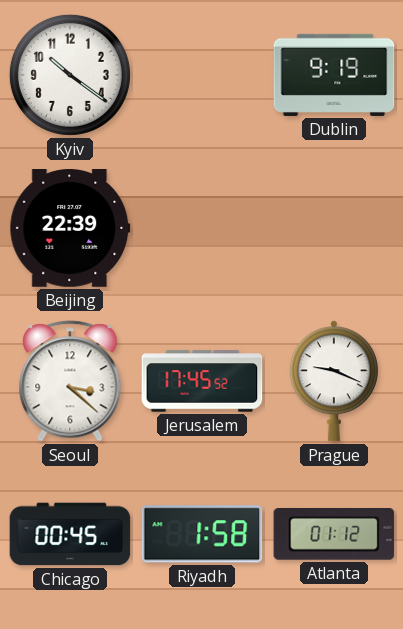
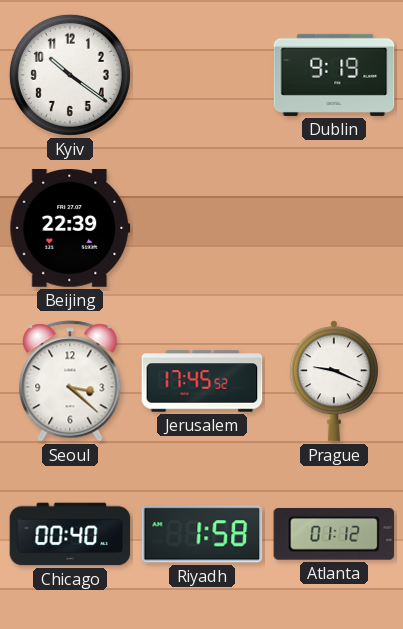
Chicago: 00:45 -> 00:40
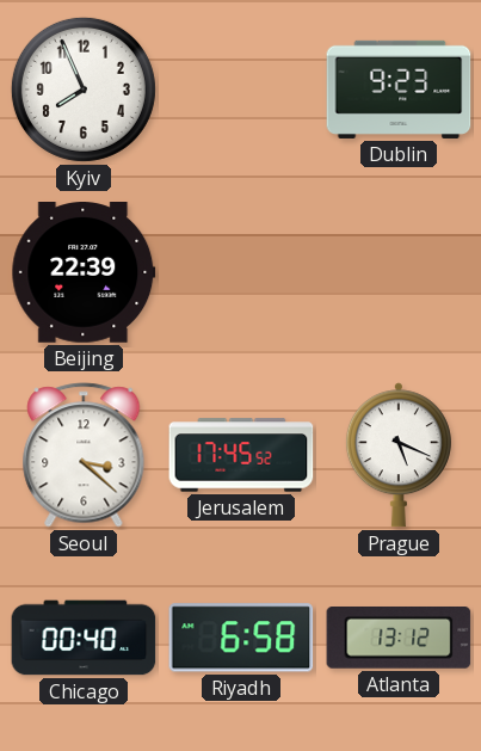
Kyiv: 10:21 -> 7:56
Dublin: 9:19 -> 9:23
Prague: 9:19 -> 5:19
Riyadh: 1:58 -> 6:58
Atlanta: 01:12 -> 13:12
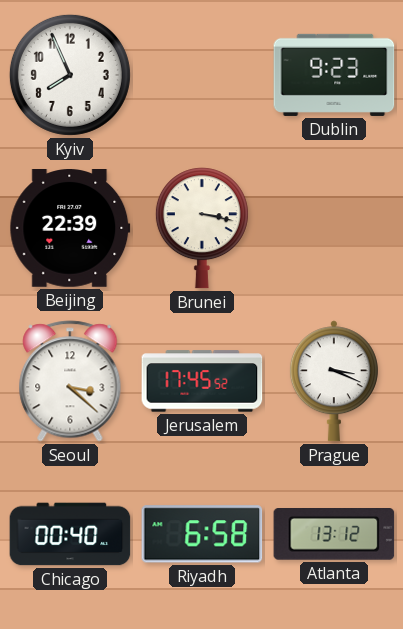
Brunei: none -> 3:17
Prague: 5:19 -> 3:19
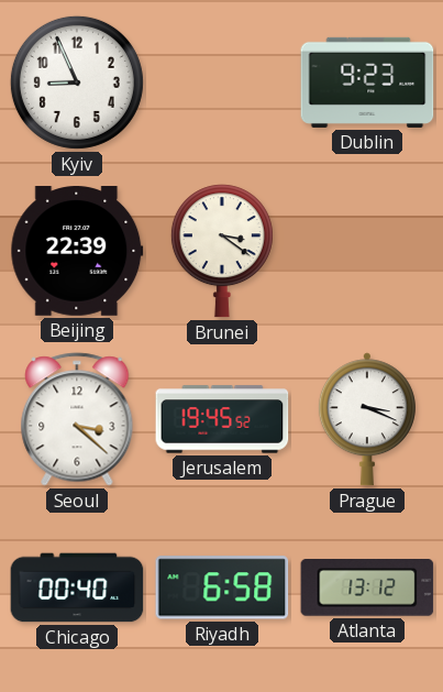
Kyiv: 7:56 -> 8:56
Brunei: 3:17 -> 3:21
Jerusalem: 17:45 -> 19:45
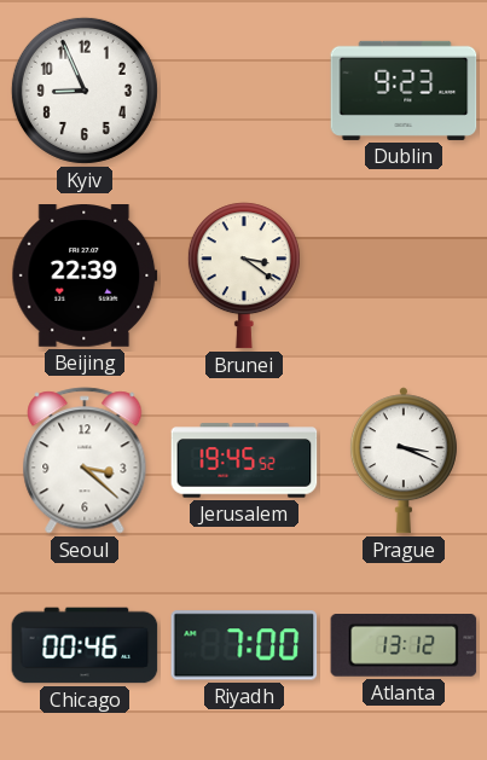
Chicago: 00:40 -> 00:46
Riyadh: 6:58 -> 7:00
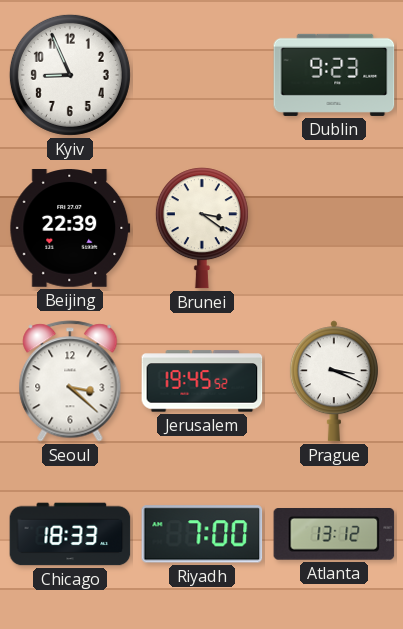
Chicago: 00:46 -> 18:33
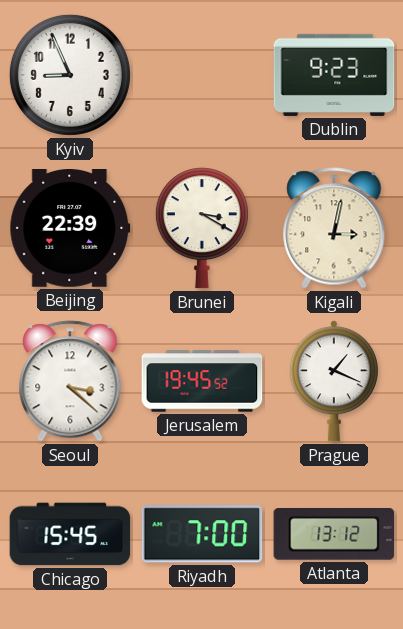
Brunei: 3:21 -> 3:20
Kigali: none -> 3:02
Prague: 3:19 -> 1:19
Chicago: 18:33 -> 15:45
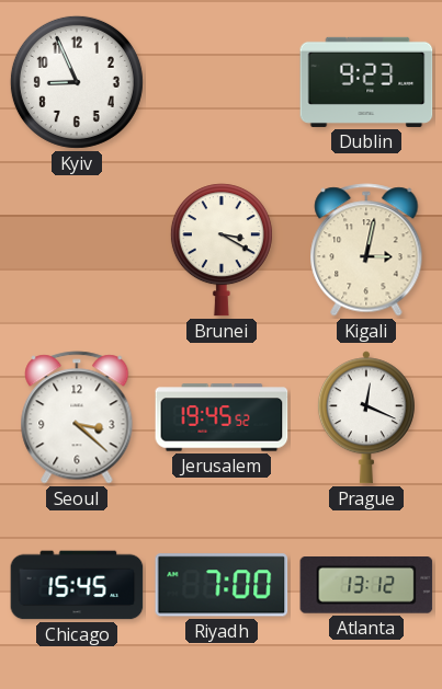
Beijing: 22:39 -> none
Prague: 1:19 -> 12:19
